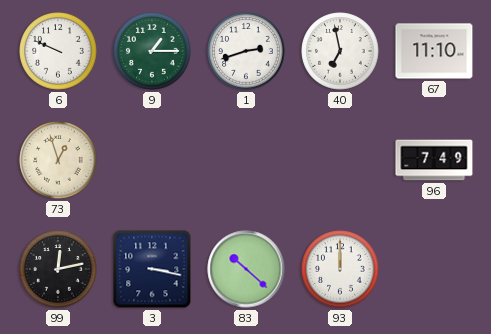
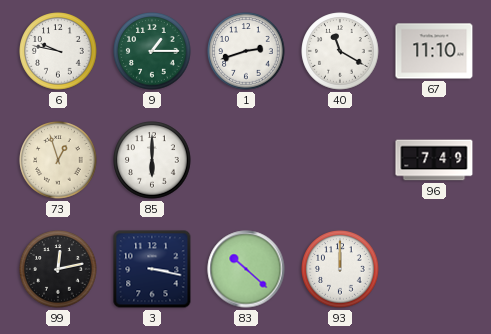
6: 9:49 -> 9:47
40: 6:58 -> 11:20
85: none -> 6:00
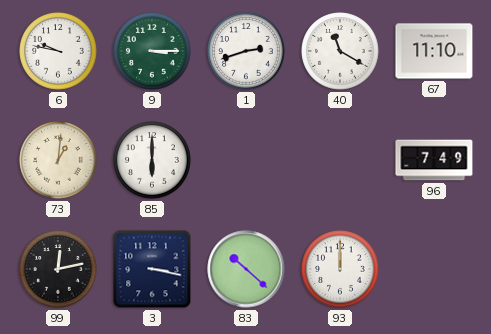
9: 1:15 -> 3:15
73: 12:57 -> 1:01
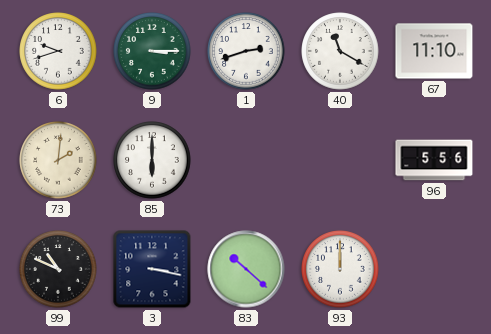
6: 9:47 -> 9:42
73: 1:01 -> 2:01
96: 7:49 -> 5:56
99: 12:13 -> 10:49
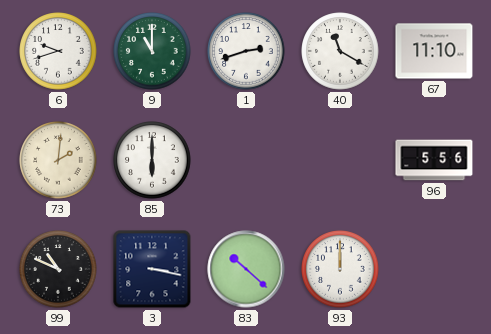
9: 3:15 -> 11:00
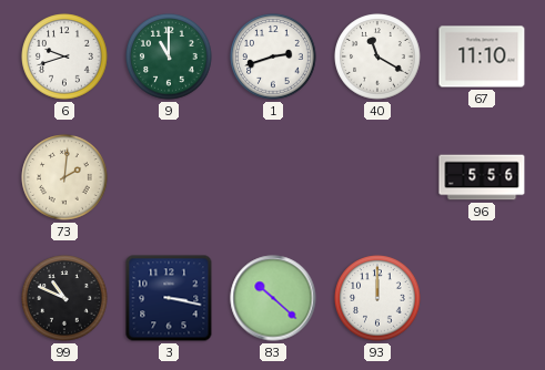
85: 6:00 -> none
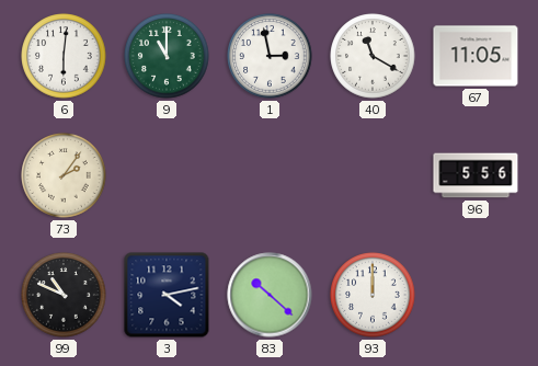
6: 9:42 -> 6:01
1: 2:42 -> 2:58
67: 11:10 -> 11:05
73: 2:01 -> 2:06
3: 3:17 -> 4:13
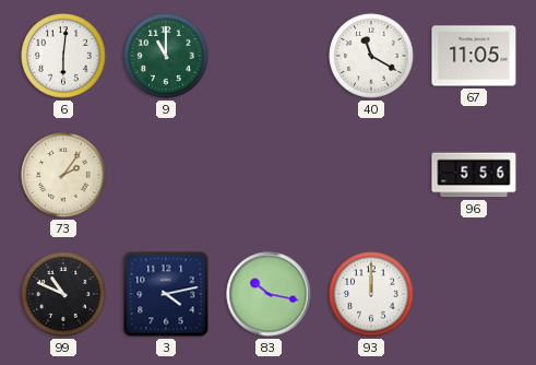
1: 2:58 -> none
83: 10:22 -> 10:17
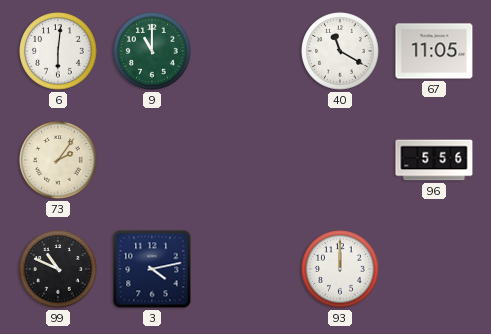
83: 10:17 -> none
